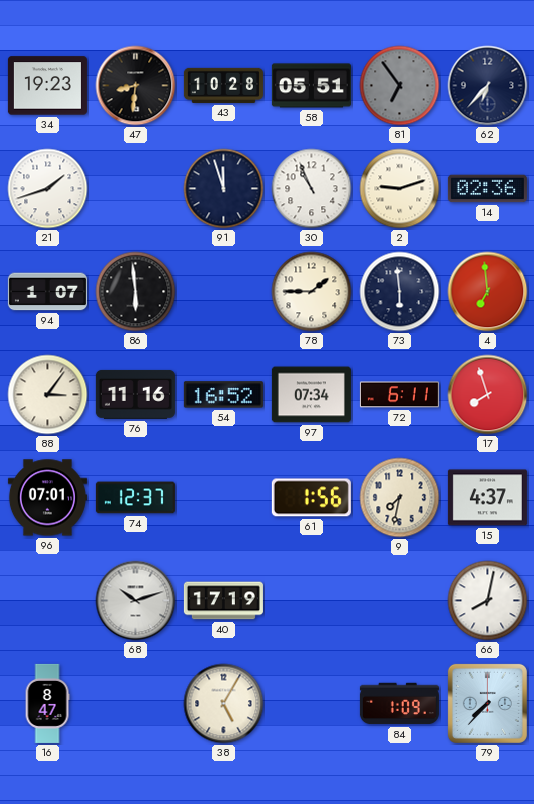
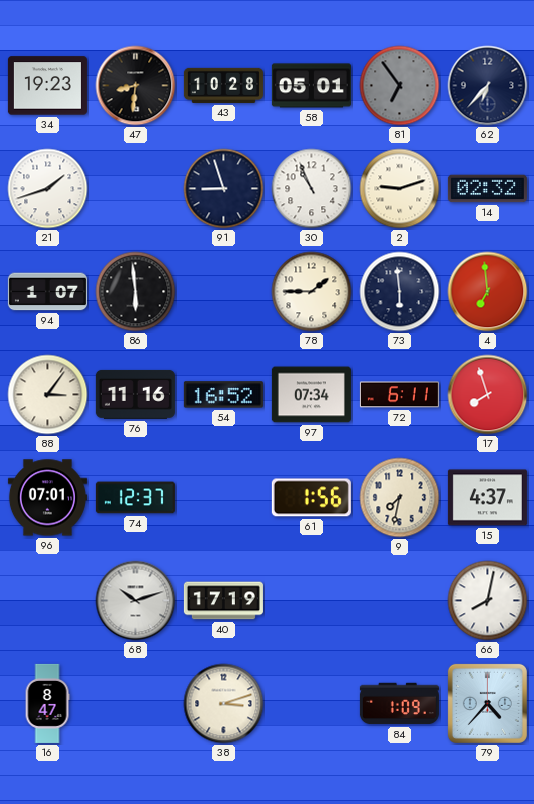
58: 05:51 -> 05:01
91: 11:57 -> 8:57
14: 02:36 -> 02:32
38: 5:05 -> 3:12
79: 7:37 -> 4:37
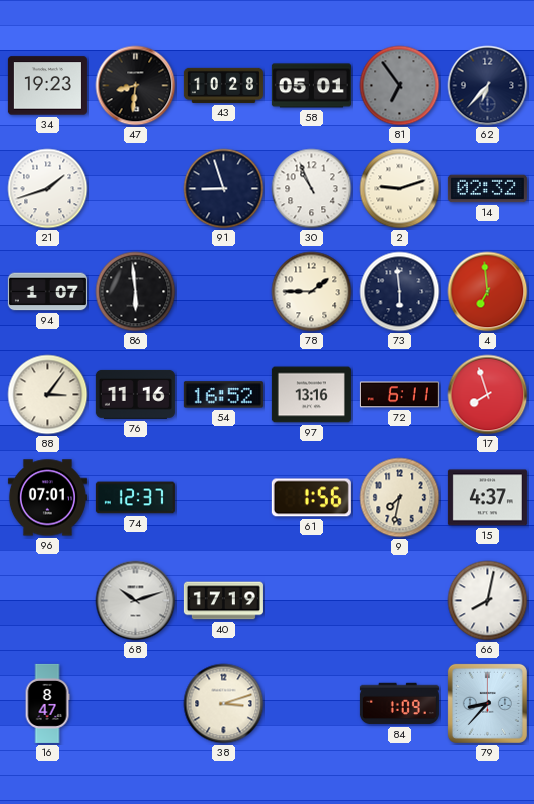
97: 07:34 -> 13:16
79: 4:37 -> 8:37
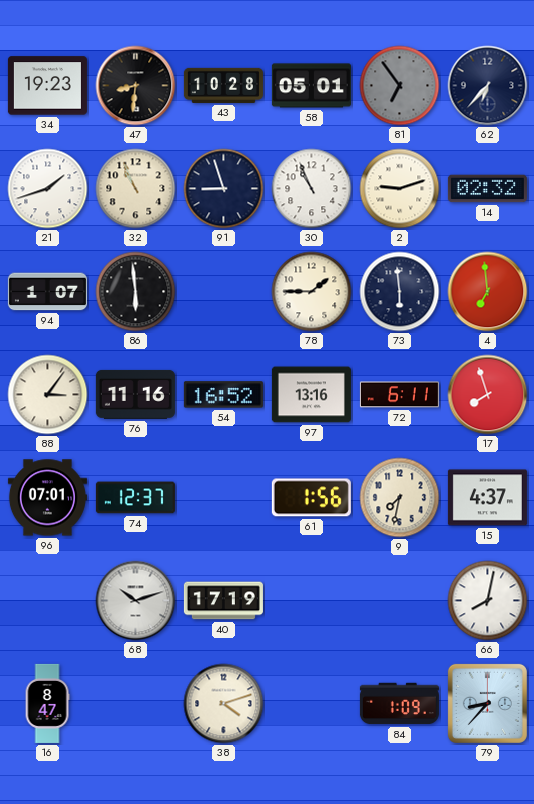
32: none -> 10:56
38: 3:12 -> 4:12
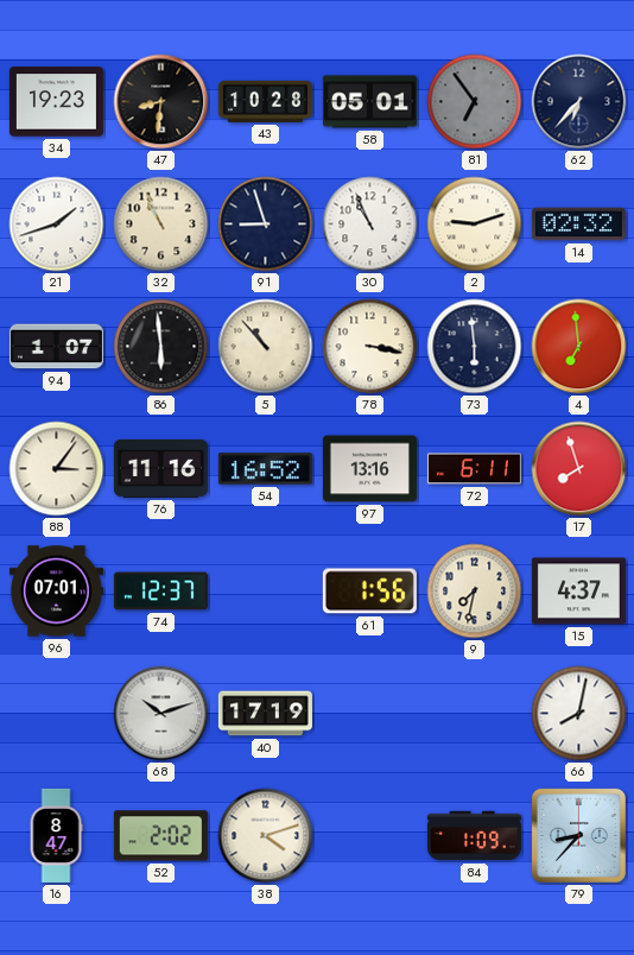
5: none -> 10:53
78: 1:45 -> 3:17
52: none -> 2:02
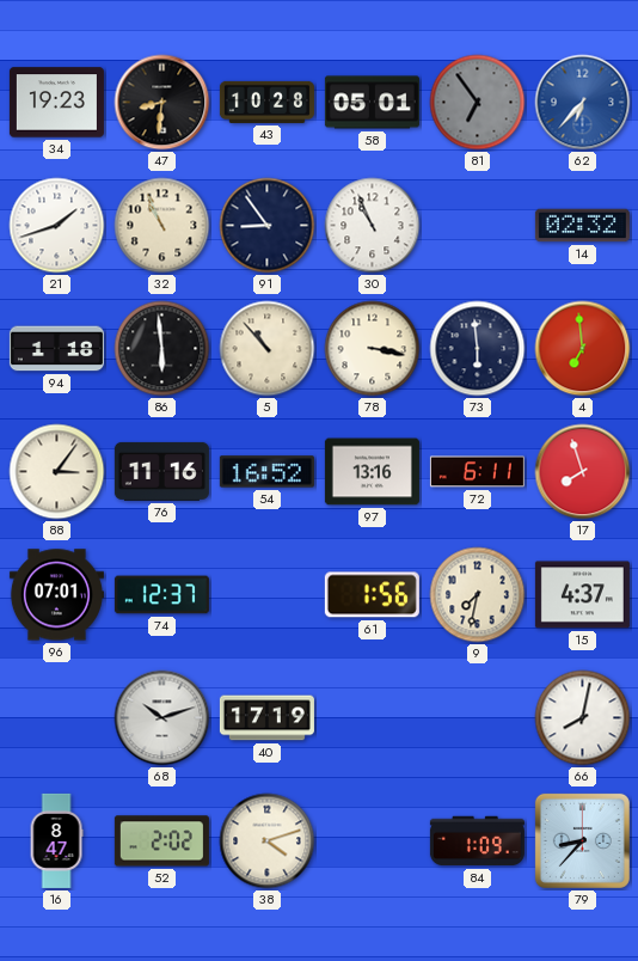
62 dial: navy -> blue
91: 8:57 -> 8:54
2: 9:12 -> none
94: 1:07 -> 1:18
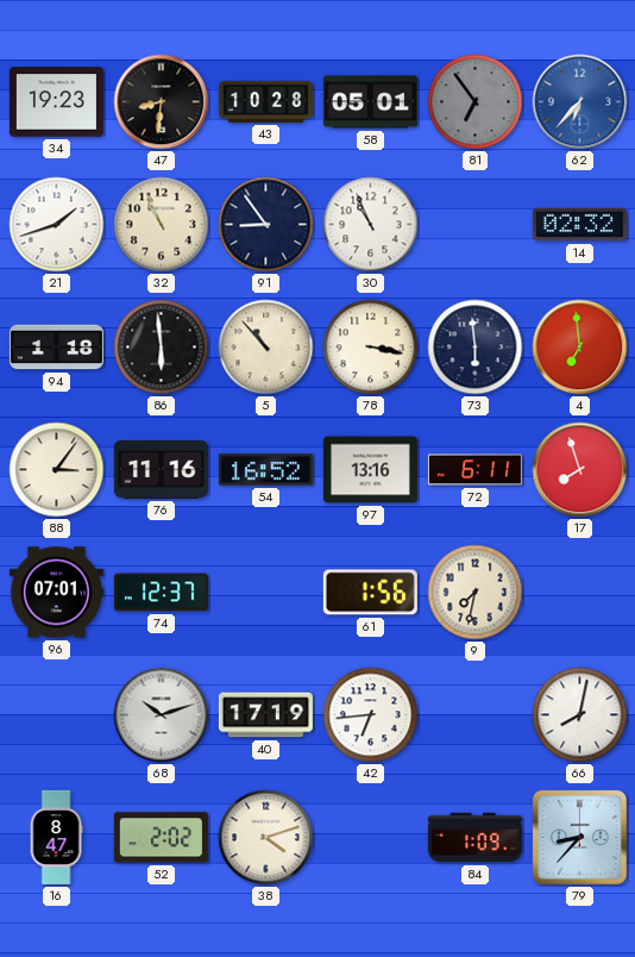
15: 4:37 -> none
42: none -> 6:44
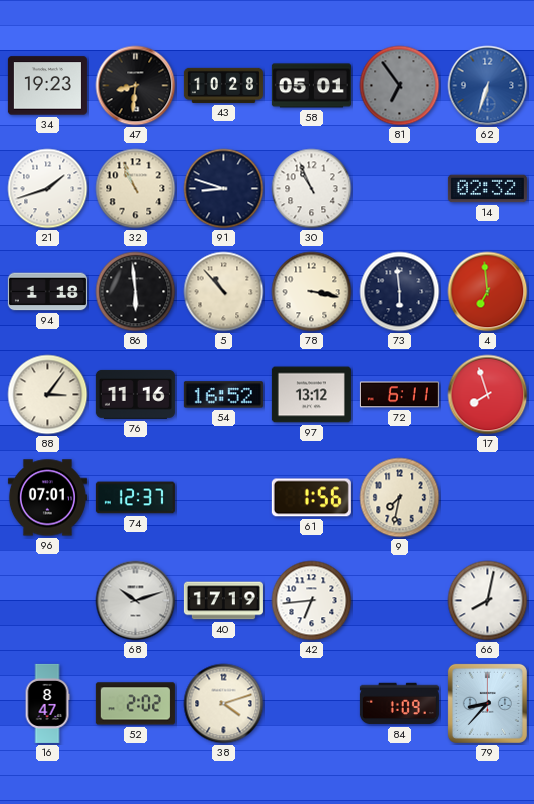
62: 6:37 -> 6:33
91: 8:54 -> 8:48
97: 13:16 -> 13:12
